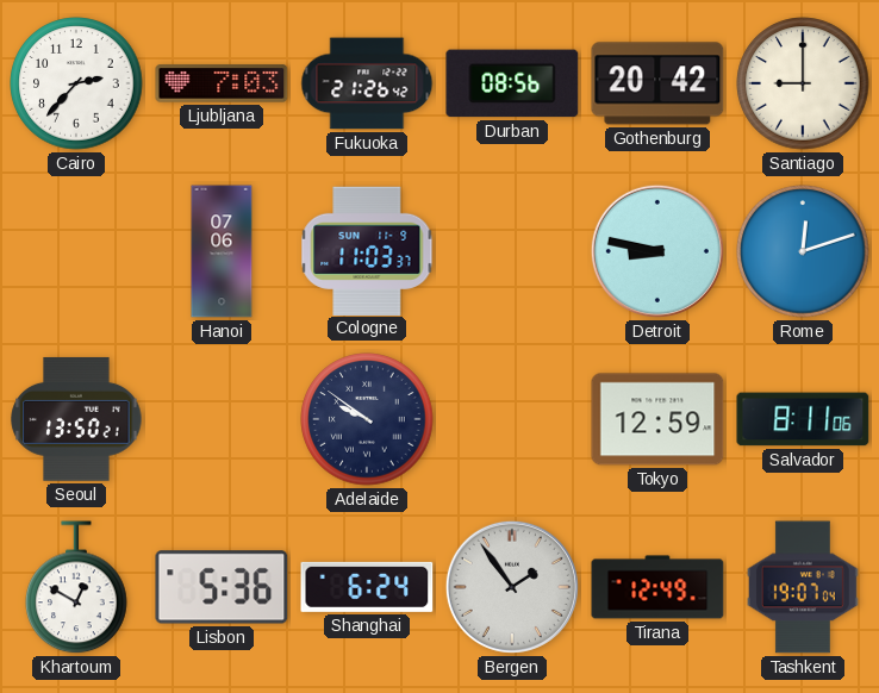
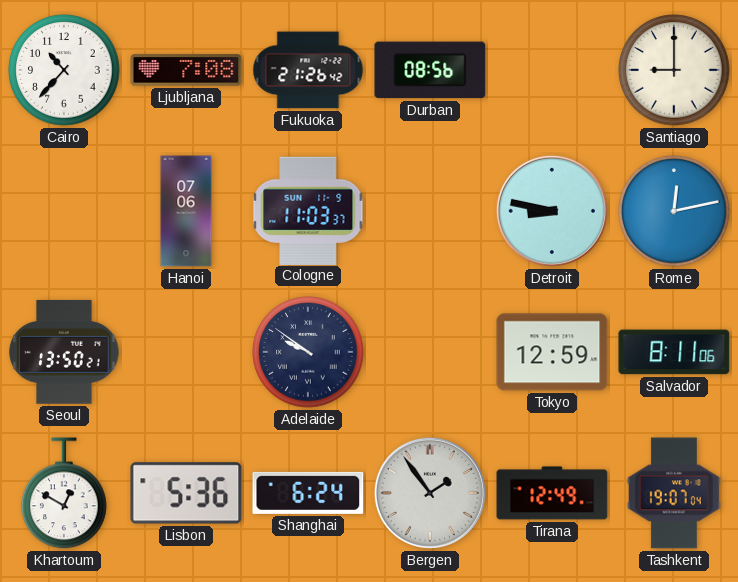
Cairo: 2:37 -> 10:37
Ljubljana: 7:03 -> 7:08
Gothenburg: 20:42 -> none
Rome: 12:12 -> 12:13
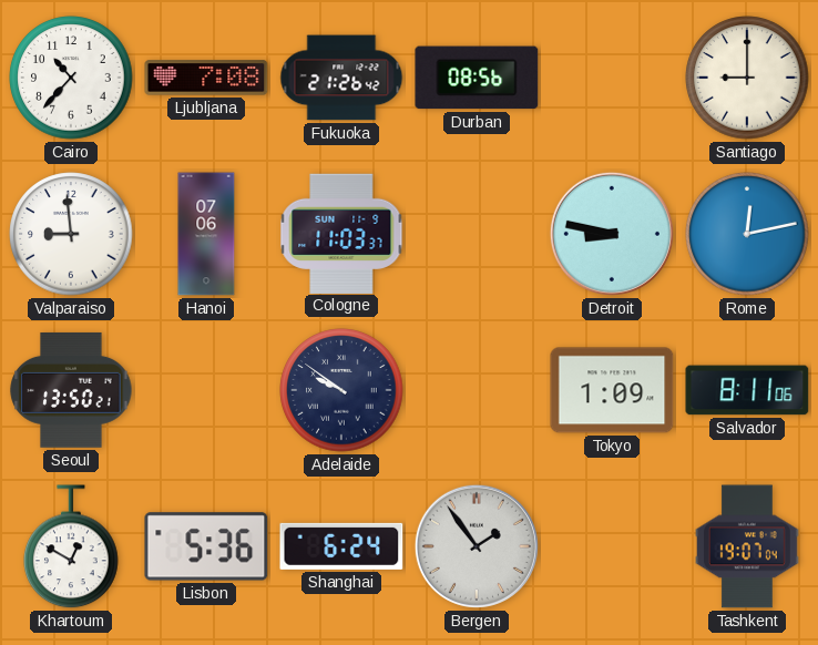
Valparaiso: none -> 8:59
Tokyo: 12:59 -> 1:09
Tirana: 12:49 -> none
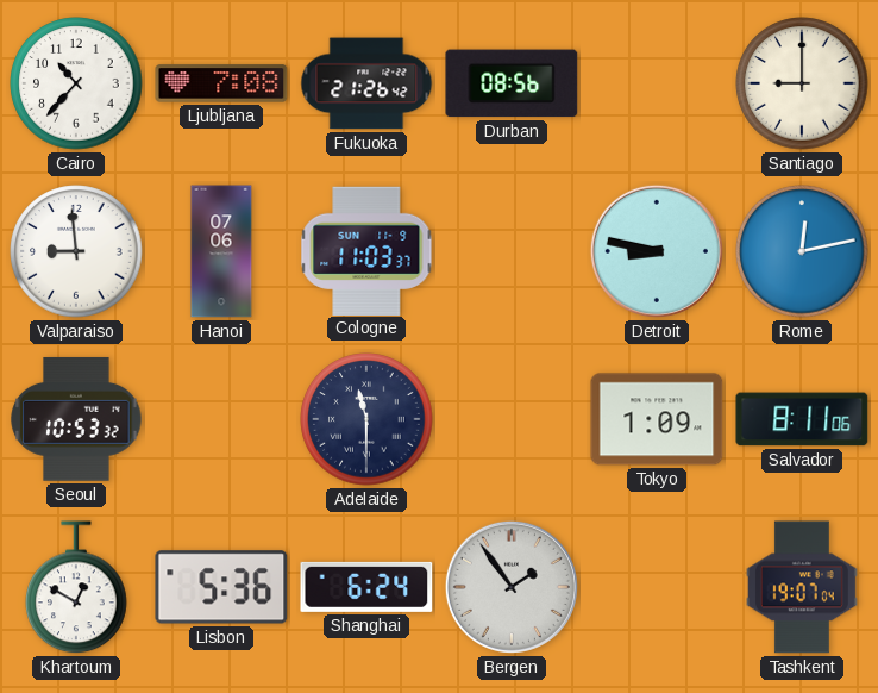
Seoul: 13:50 -> 10:53
Adelaide: 9:51 -> 11:30
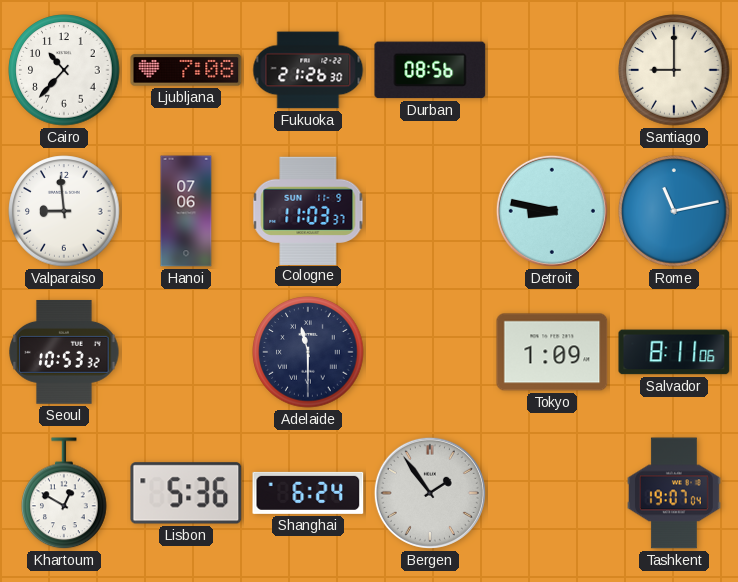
Fukuoka: 21:26:42 -> 21:26:30
Rome: 12:13 -> 11:13
